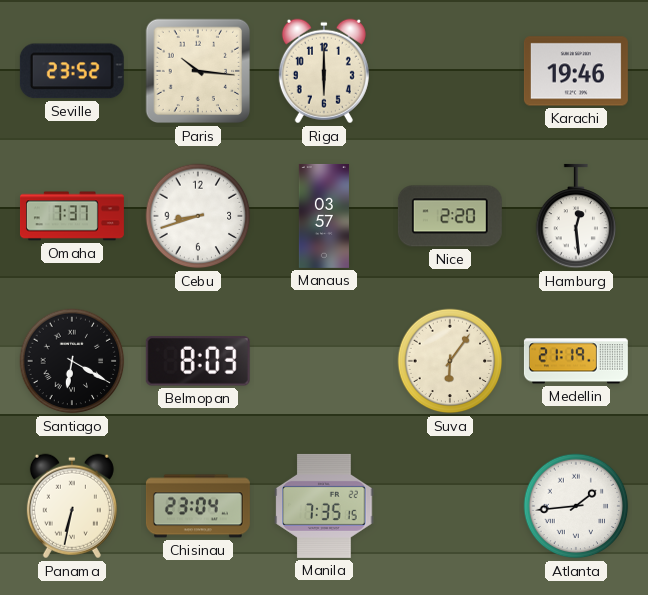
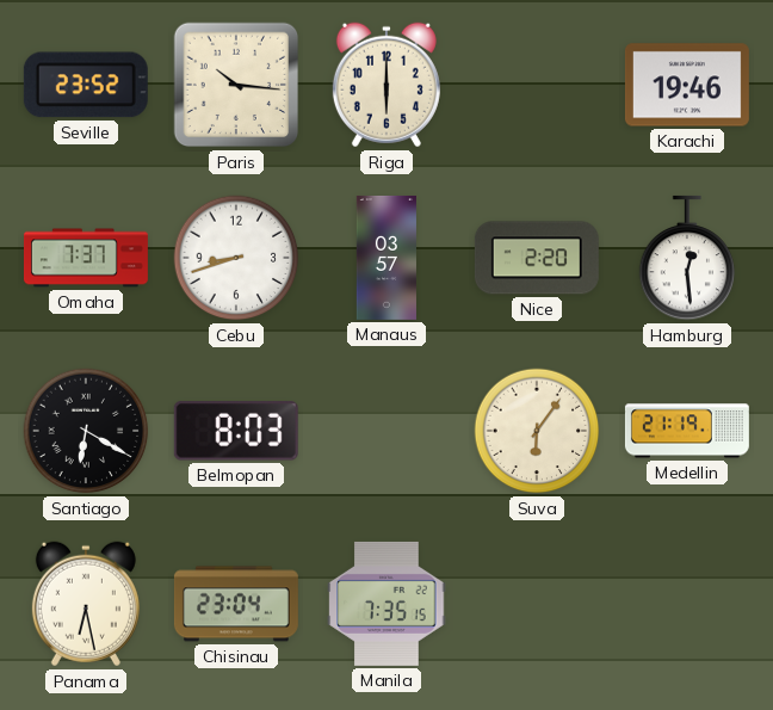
Panama: 6:32 -> 6:28
Atlanta: 1:44 -> none
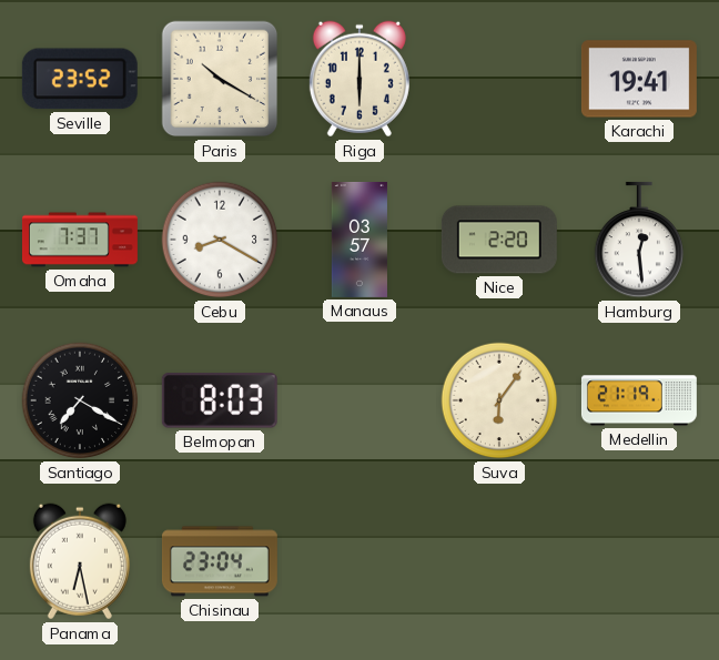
Paris: 10:16 -> 10:20
Karachi: 19:46 -> 19:41
Cebu: 8:42 -> 8:20
Santiago: 6:20 -> 7:20
Manila: 7:35 -> none
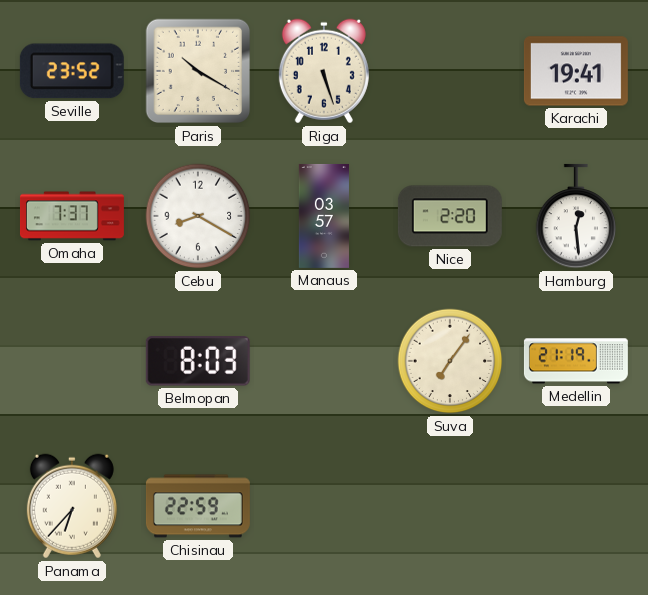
Riga: 6:00 -> 5:27
Santiago: 7:20 -> none
Suva: 6:06 -> 7:06
Panama: 6:28 -> 6:37
Chisinau: 23:04 -> 22:59
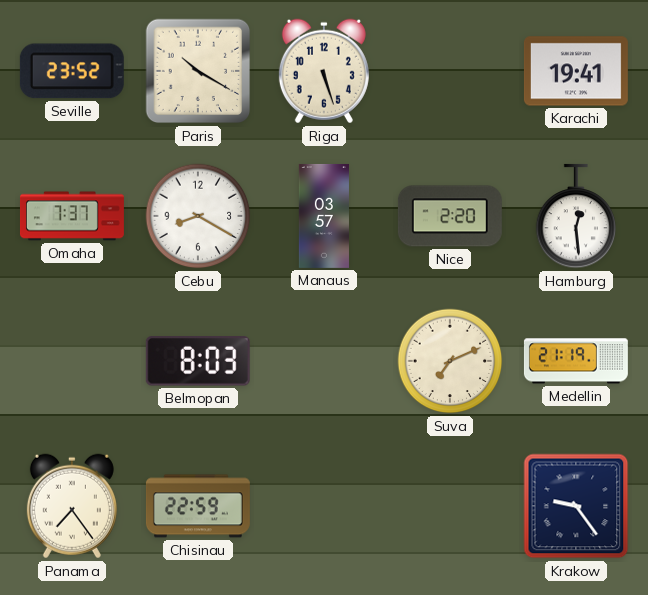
Suva: 7:06 -> 7:11
Panama: 6:37 -> 7:24
Krakow: none -> 9:24
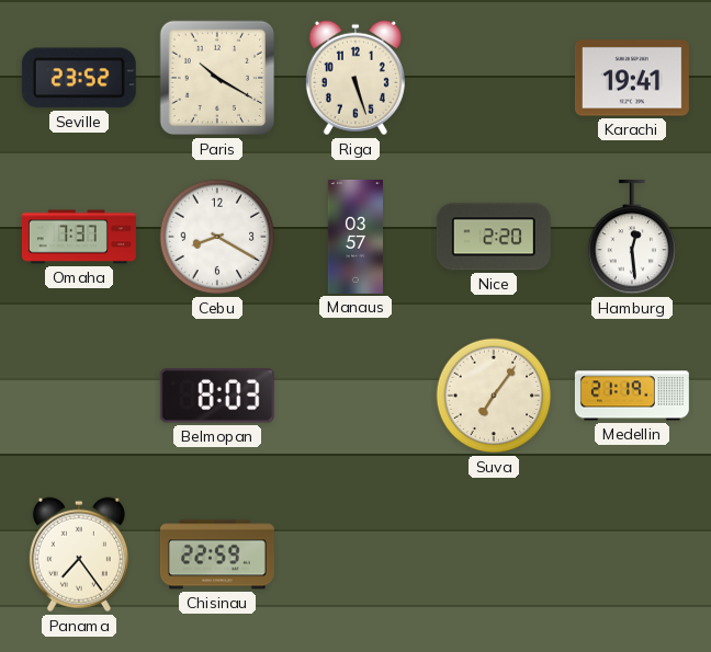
Suva: 7:11 -> 7:06
Krakow: 9:24 -> none
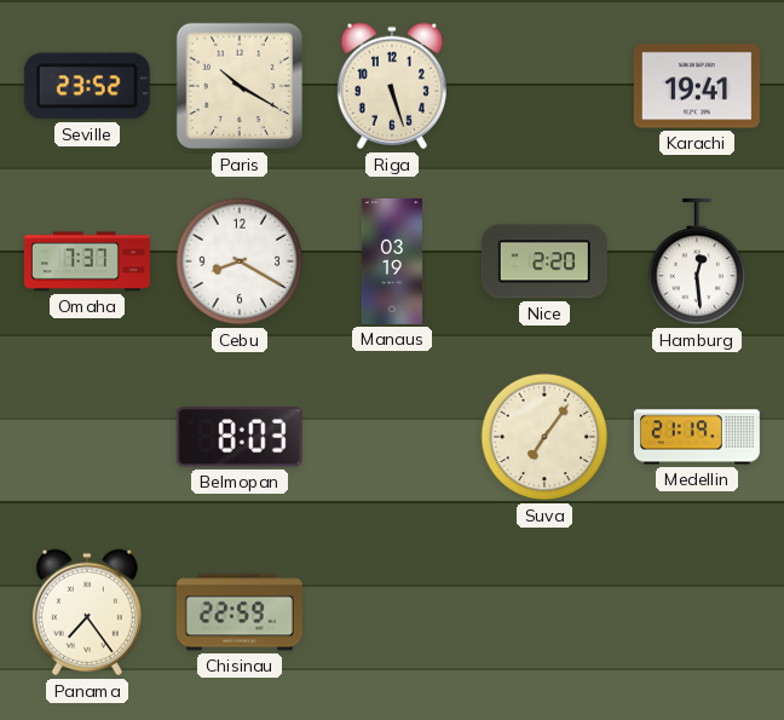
Manaus: 03:57 -> 03:19
